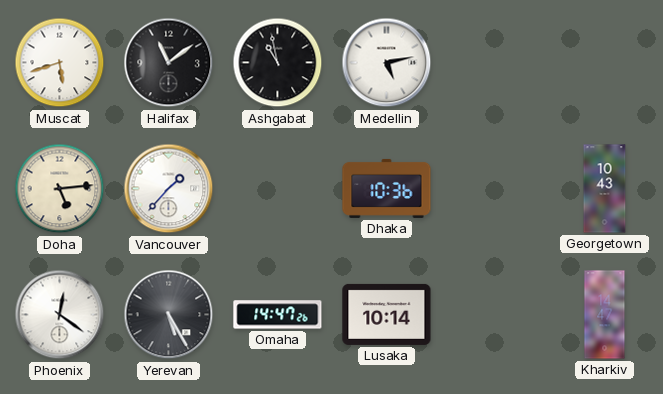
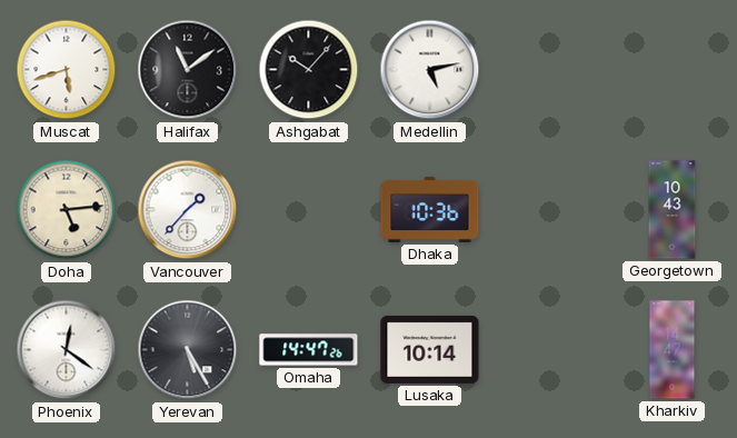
Ashgabat: 10:58 -> 10:07
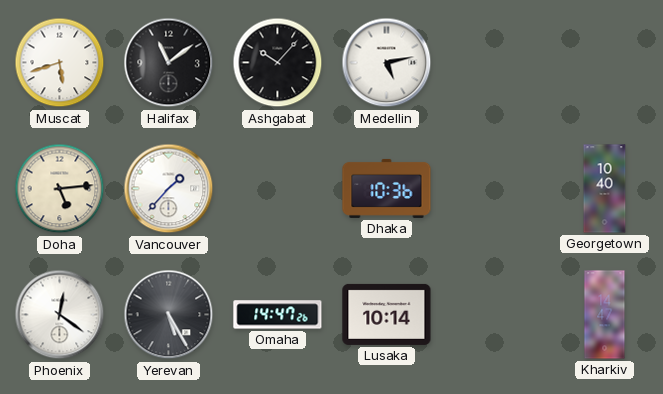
Georgetown: 10:43 -> 10:40
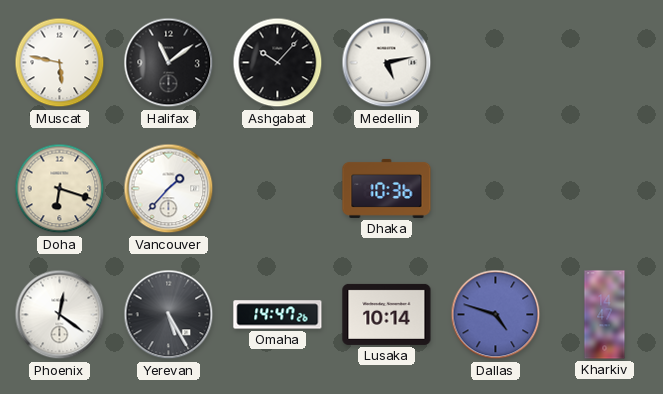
Muscat: 5:42 -> 5:47
Doha: 5:14 -> 6:18
Georgetown: 10:40 -> none
Dallas: none -> 4:48
